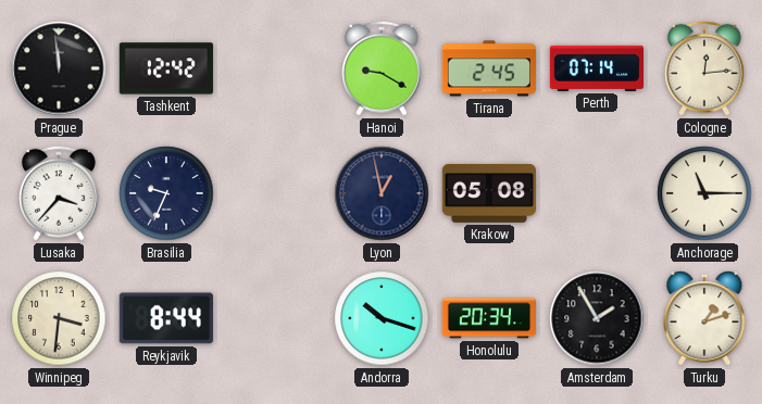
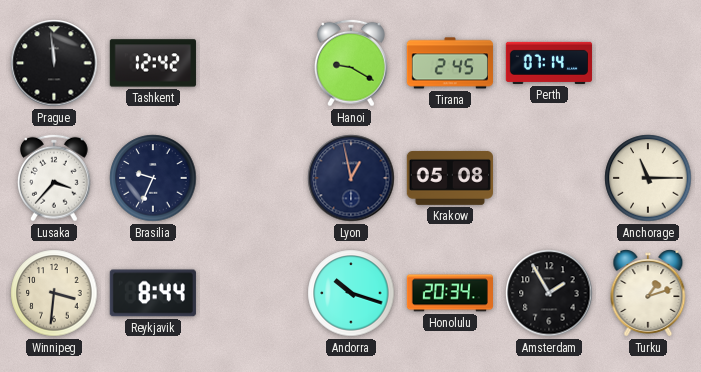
Cologne: 12:14 -> none
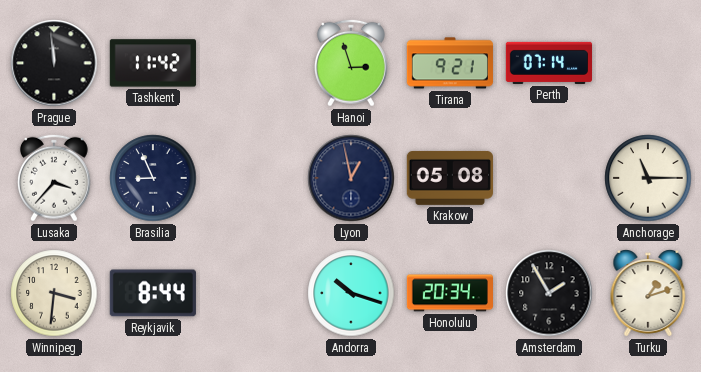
Tashkent: 12:42 -> 11:42
Hanoi: 9:20 -> 2:57
Tirana: 2:45 -> 9:21
Brasilia: 9:34 -> 8:56
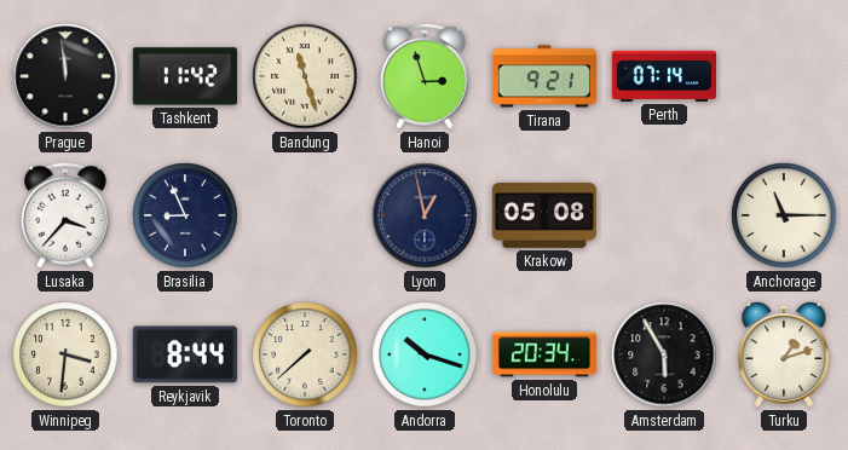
Bandung: none -> 11:27
Toronto: none -> 7:38
Amsterdam: 1:55 -> 5:55
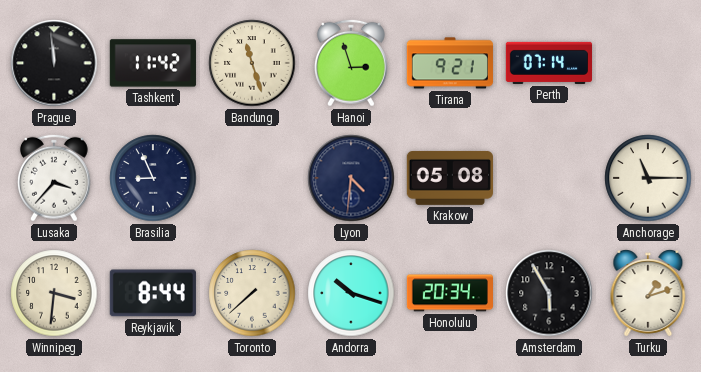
Lyon: 12:58 -> 4:31
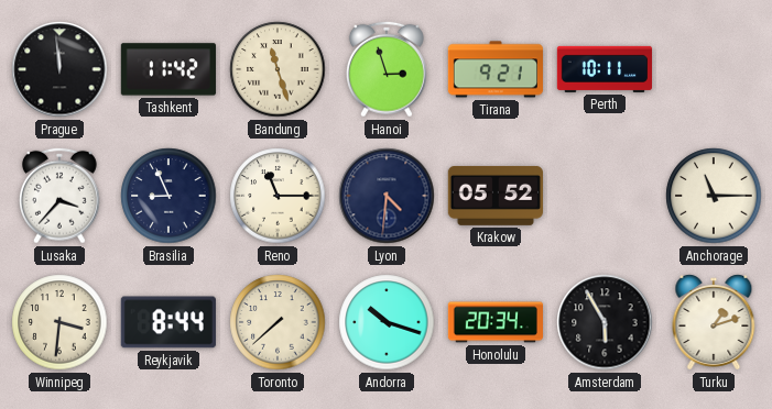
Perth: 07:14 -> 10:11
Reno: none -> 11:15
Krakow: 05:08 -> 05:52
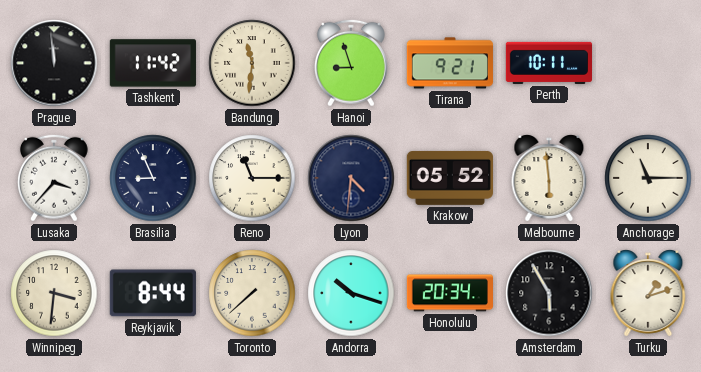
Bandung: 11:27 -> 11:31
Hanoi: 2:57 -> 8:57
Melbourne: none -> 5:59
